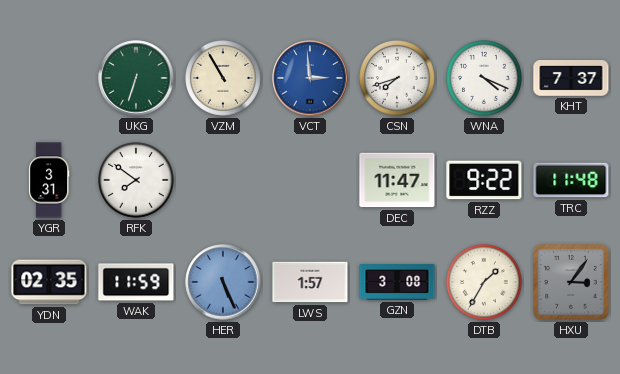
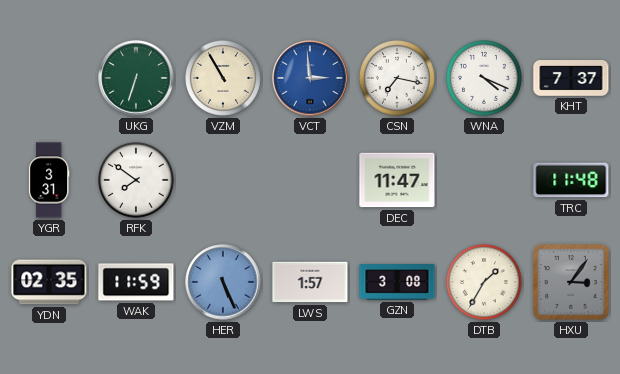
CSN: 7:42 -> 7:17
RZZ: 9:22 -> none
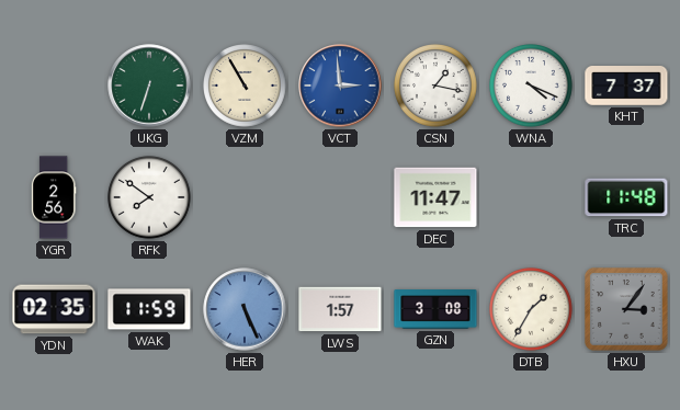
CSN: 7:17 -> 1:17
YGR: 3:31 -> 2:56
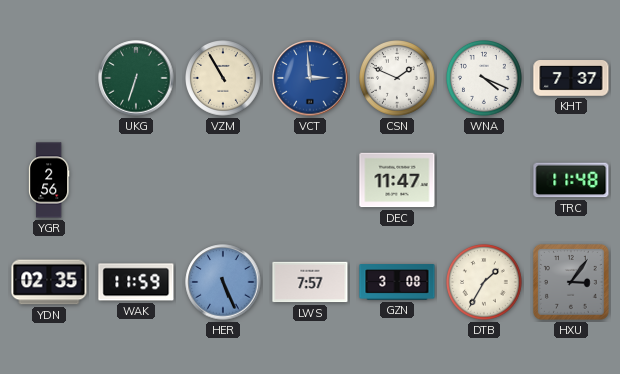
CSN: 1:17 -> 1:49
RFK: 7:51 -> none
LWS: 1:57 -> 7:57
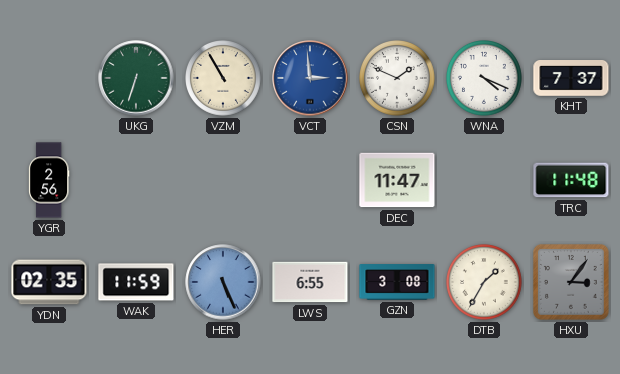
LWS: 7:57 -> 6:55
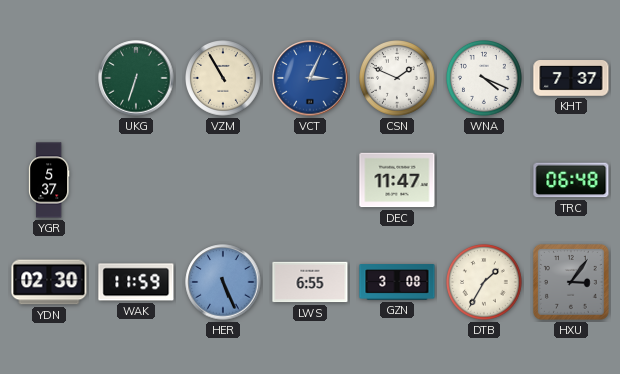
VCT: 2:59 -> 3:04
YGR: 2:56 -> 5:37
TRC: 11:48 -> 06:48
YDN: 02:35 -> 02:30
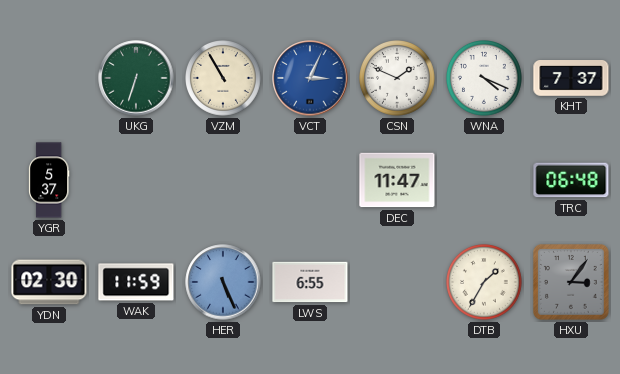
GZN: 3:08 -> none
